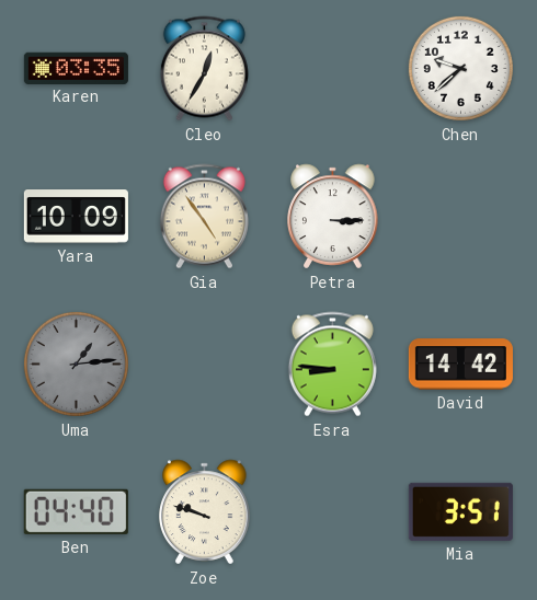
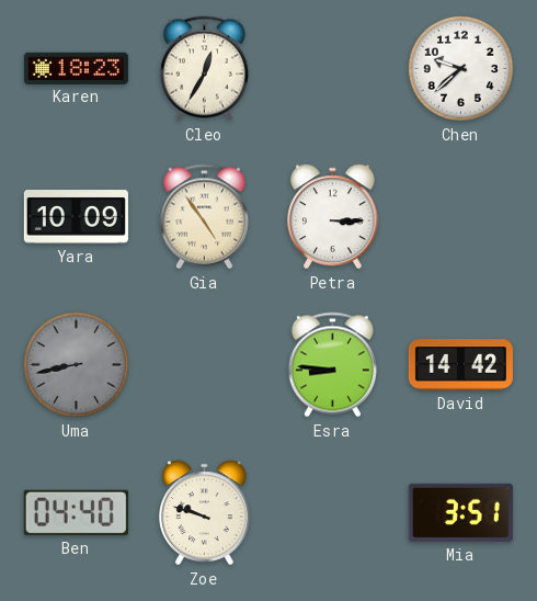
Karen: 03:35 -> 18:23
Uma: 1:14 -> 8:43
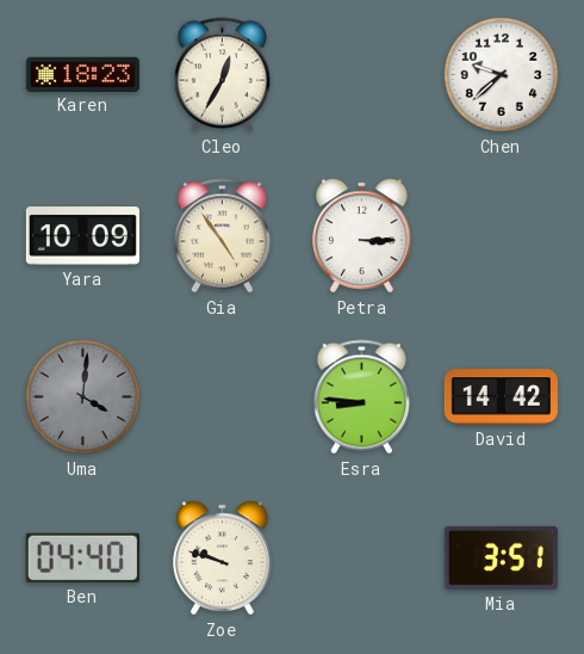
Uma: 8:43 -> 4:01
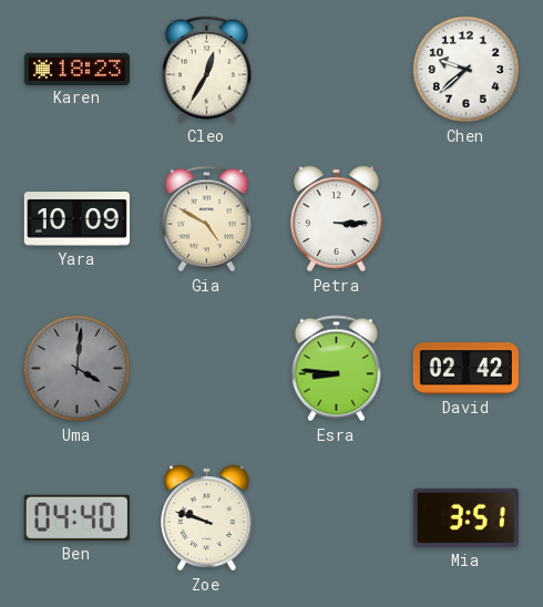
Gia: 4:54 -> 4:50
David: 14:42 -> 02:42
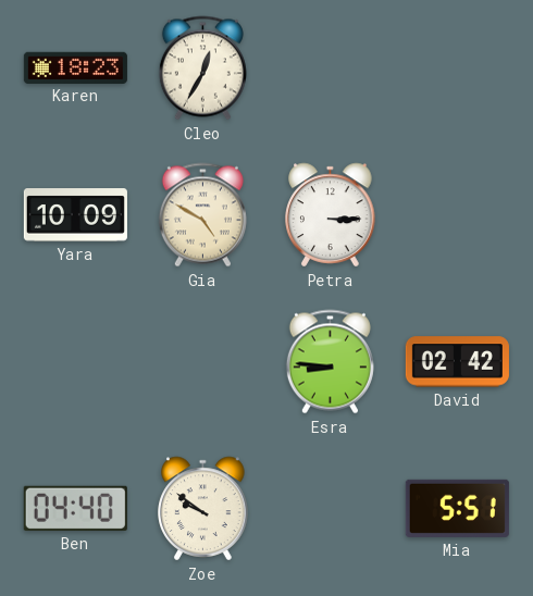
Chen: 9:38 -> none
Uma: 4:01 -> none
Zoe: 9:48 -> 9:51
Mia: 3:51 -> 5:51
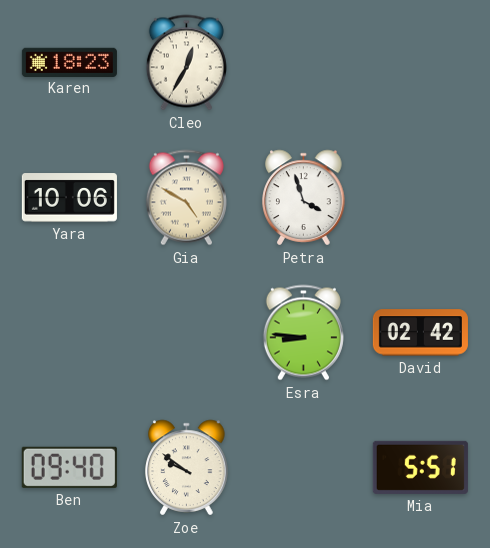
Yara: 10:09 -> 10:06
Petra: 3:15 -> 3:57
Ben: 04:40 -> 09:40
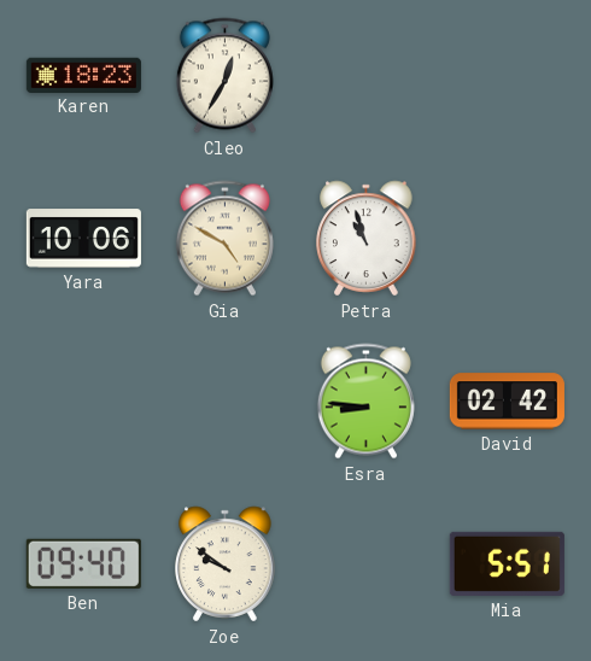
Petra: 3:57 -> 10:57
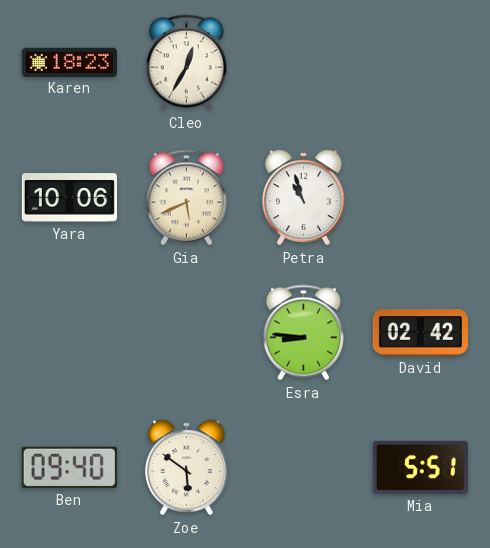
Gia: 4:50 -> 5:41
Zoe: 9:51 -> 5:51
